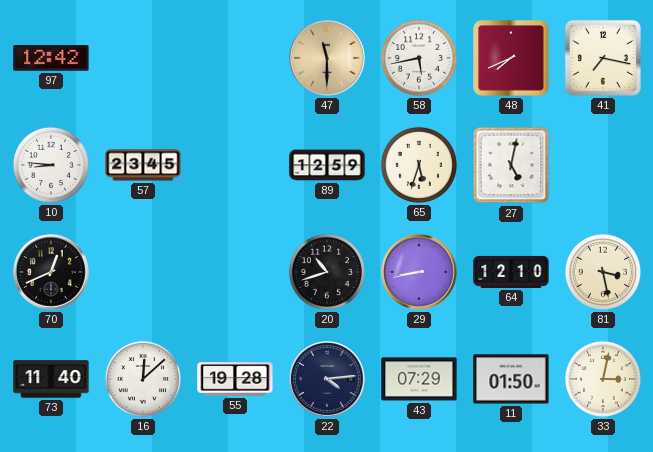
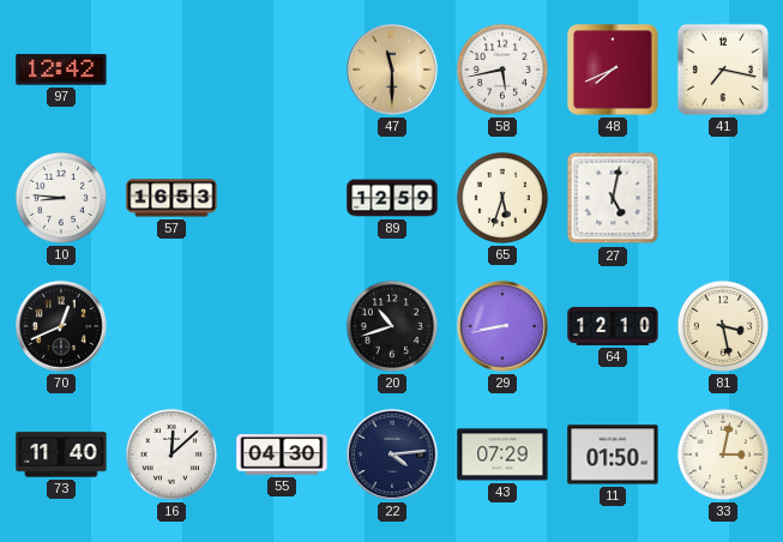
57: 23:45 -> 16:53
55: 19:28 -> 04:30
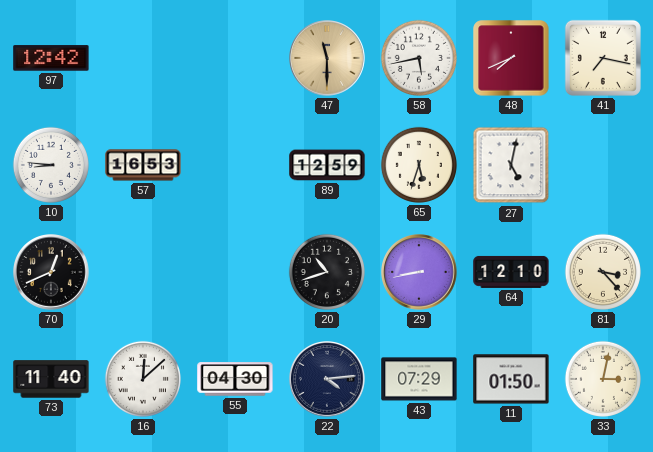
81: 3:28 -> 3:23
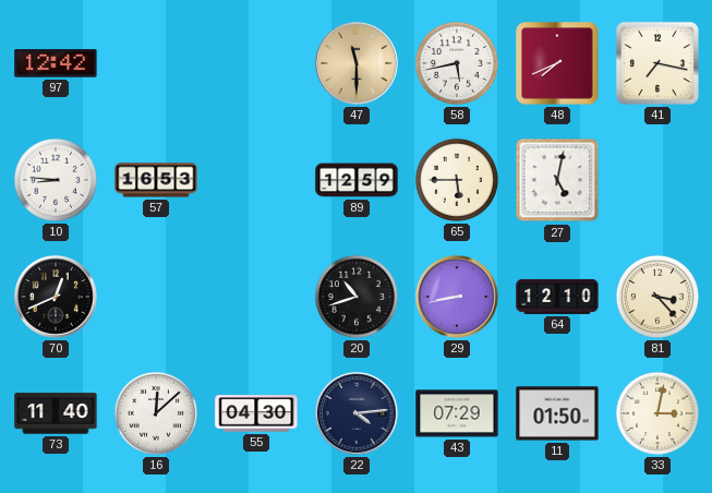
65: 5:33 -> 5:45
